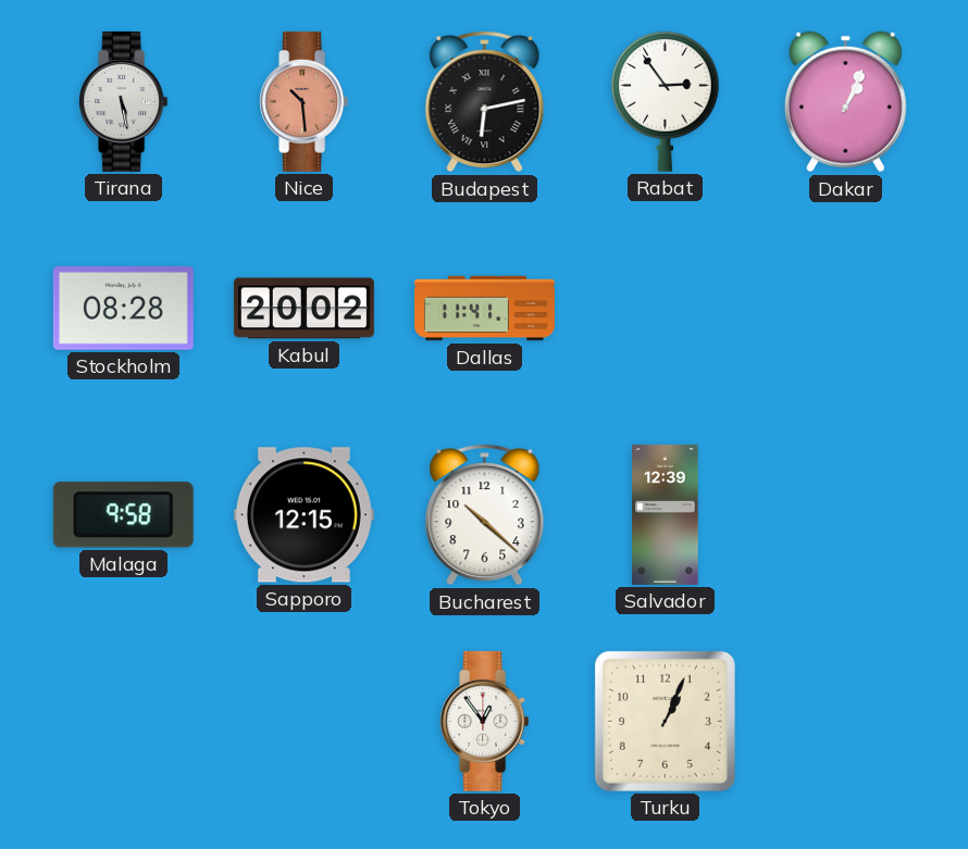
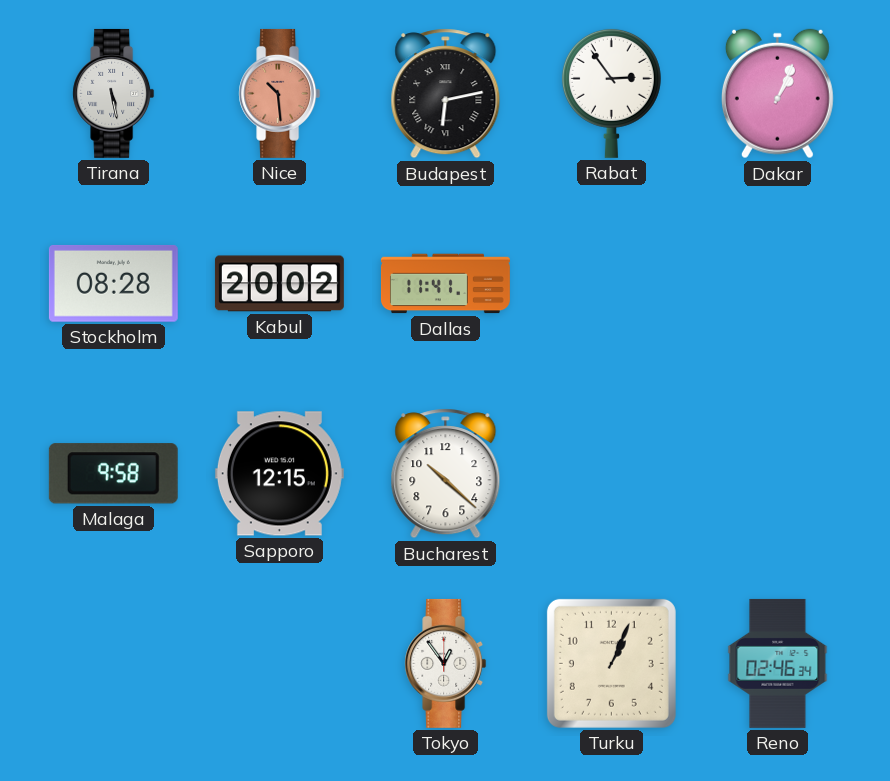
Salvador: 12:39 -> none
Reno: none -> 02:46
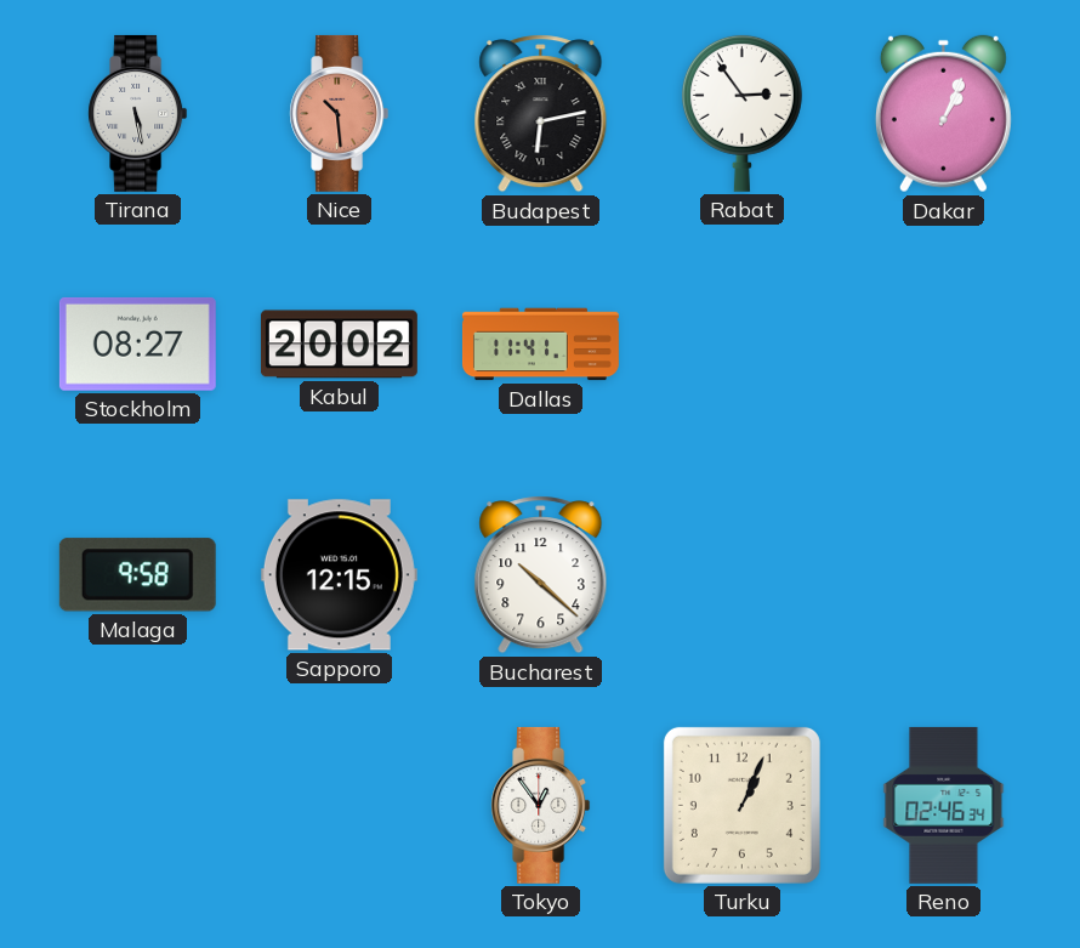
Stockholm: 08:28 -> 08:27
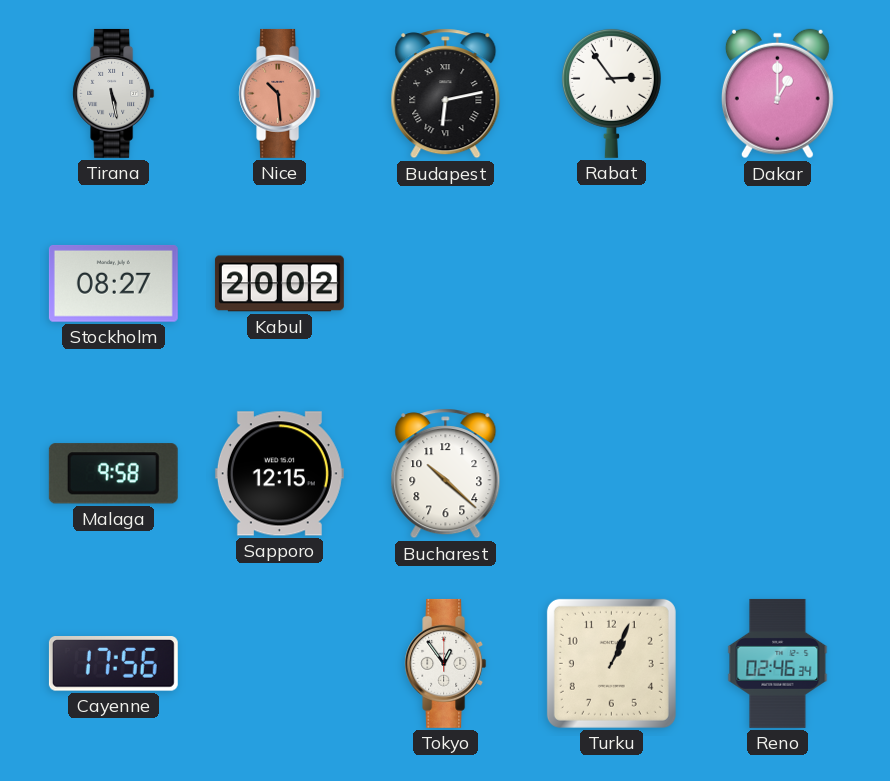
Dakar: 1:04 -> 1:00
Dallas: 11:41 -> none
Cayenne: none -> 17:56
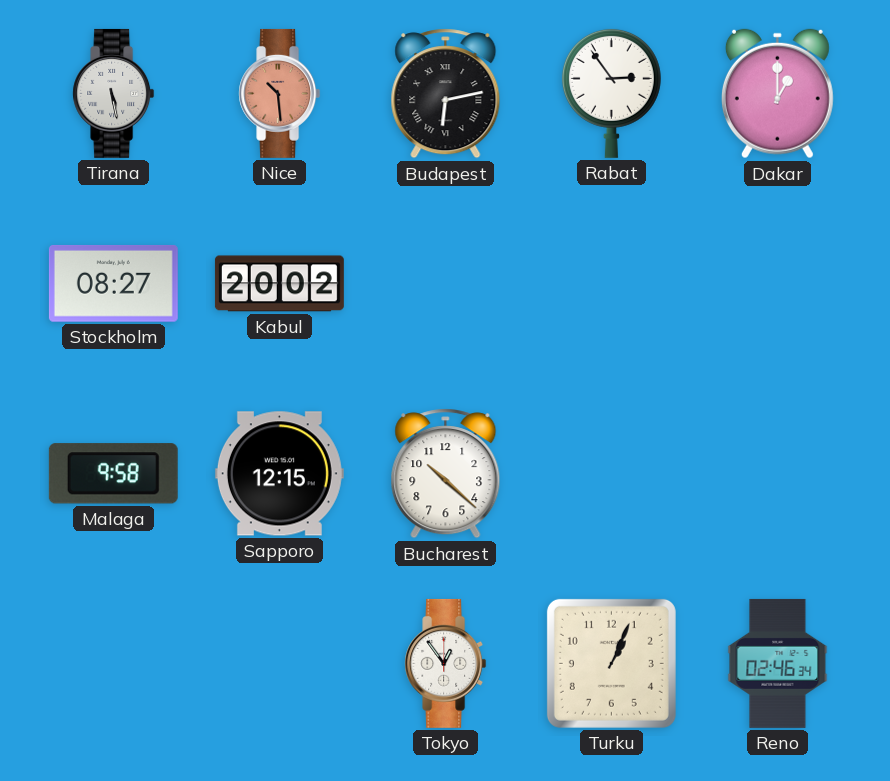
Cayenne: 17:56 -> none
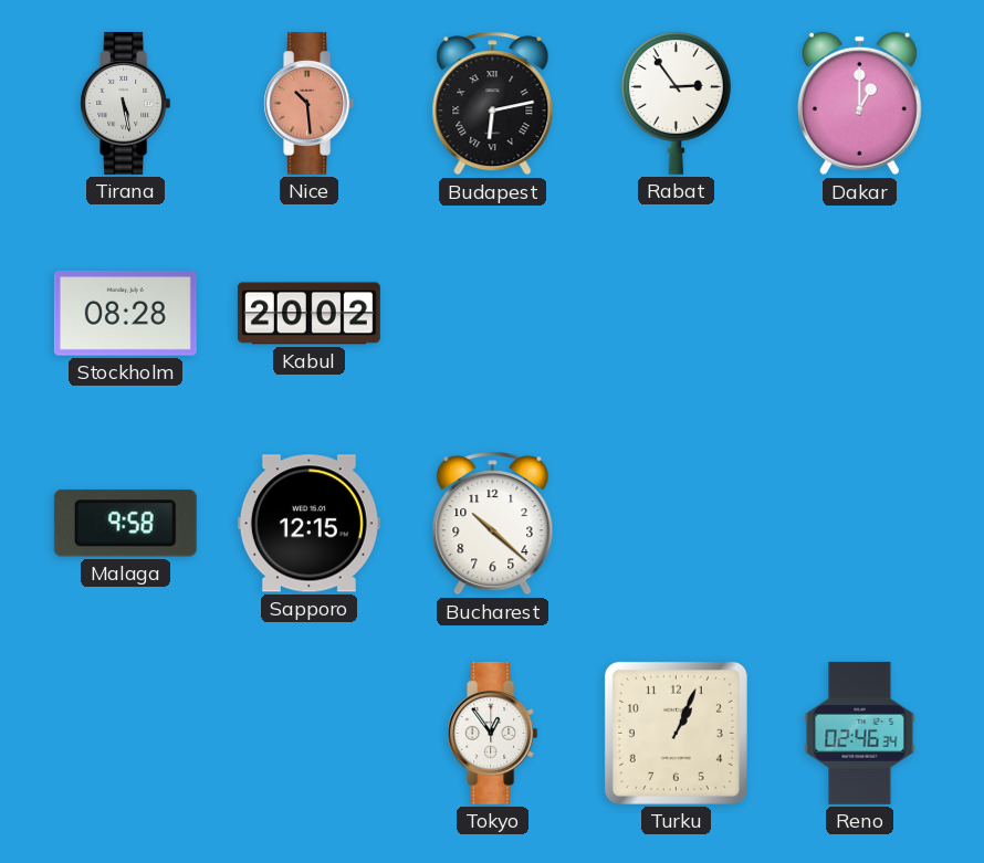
Stockholm: 08:27 -> 08:28
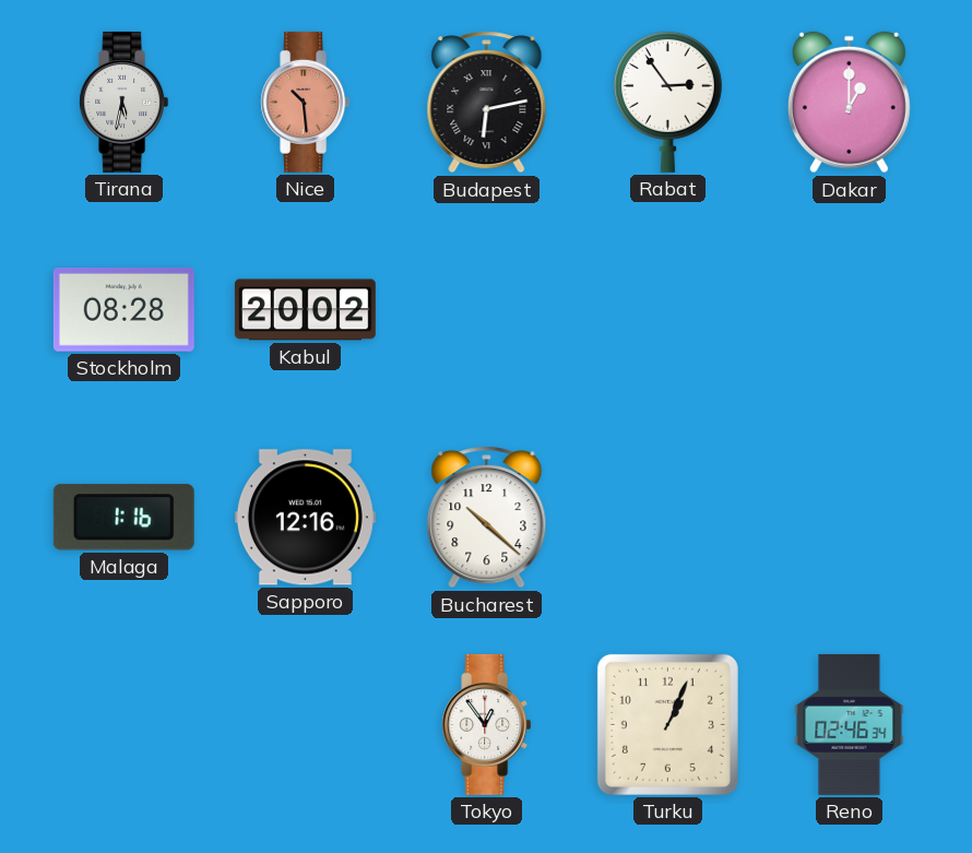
Tirana: 5:28 -> 5:32
Malaga: 9:58 -> 1:16
Sapporo: 12:15 -> 12:16
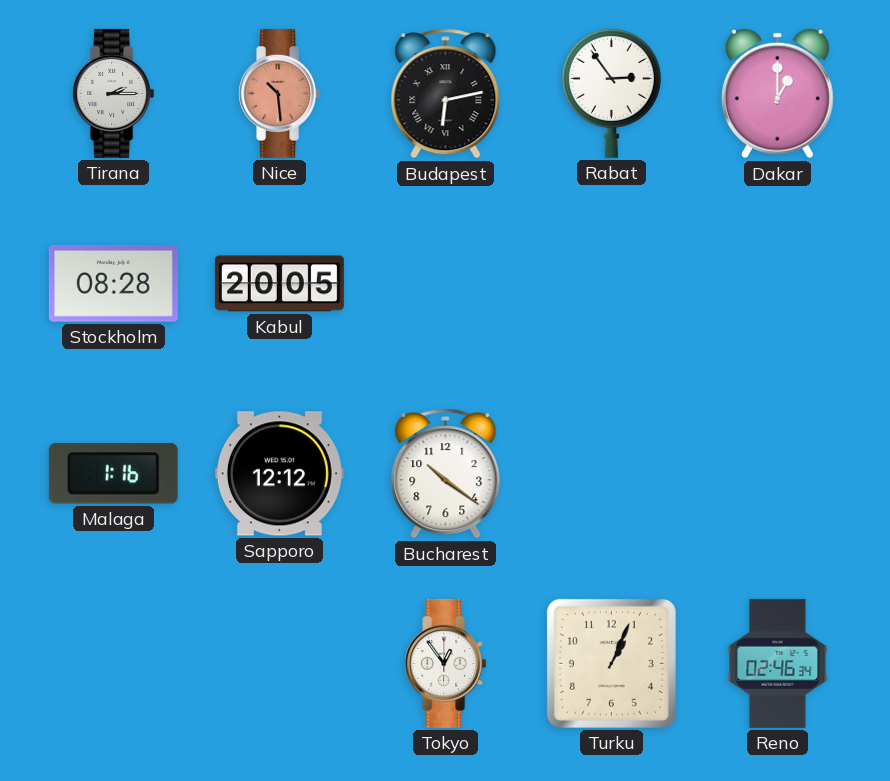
Tirana: 5:32 -> 2:15
Kabul: 20:02 -> 20:05
Sapporo: 12:16 -> 12:12
Bucharest: 10:22 -> 10:21
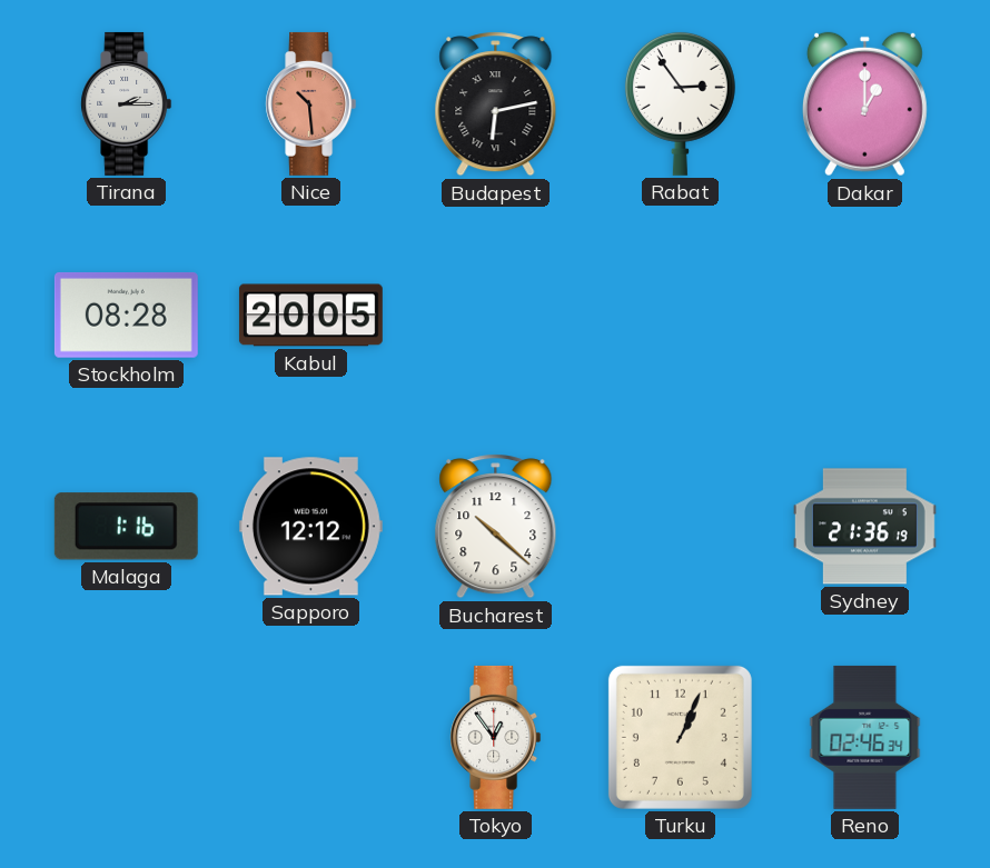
Bucharest: 10:21 -> 10:22
Sydney: none -> 21:36
